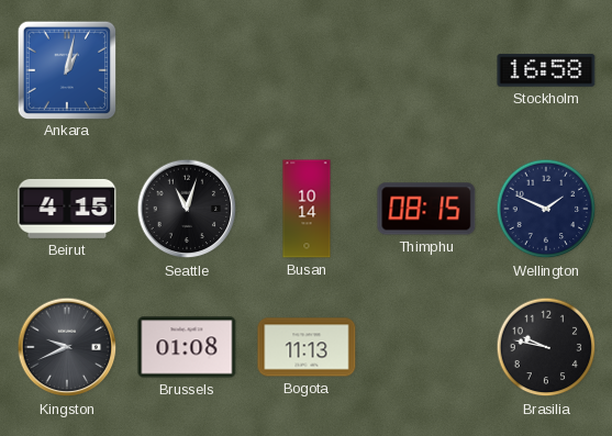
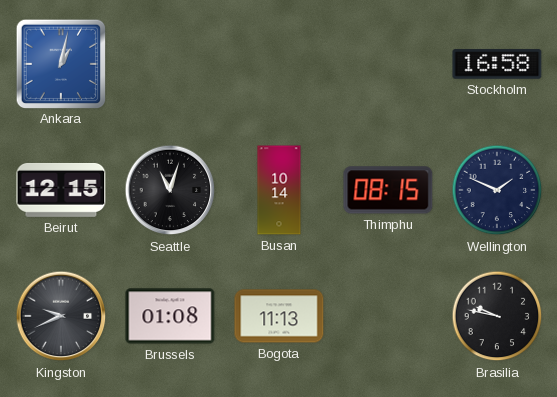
Beirut: 4:15 -> 12:15
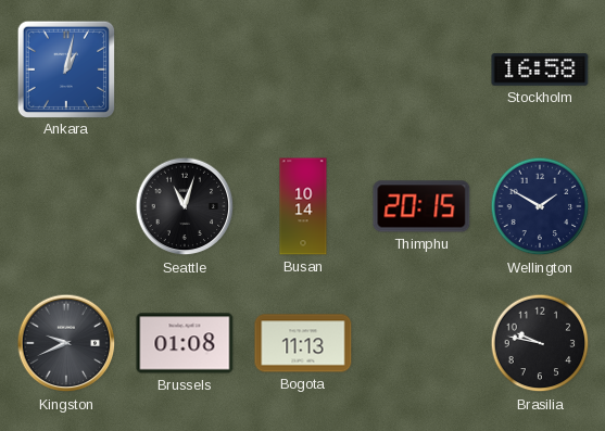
Beirut: 12:15 -> none
Thimphu: 08:15 -> 20:15
Wellington: 1:49 -> 1:50
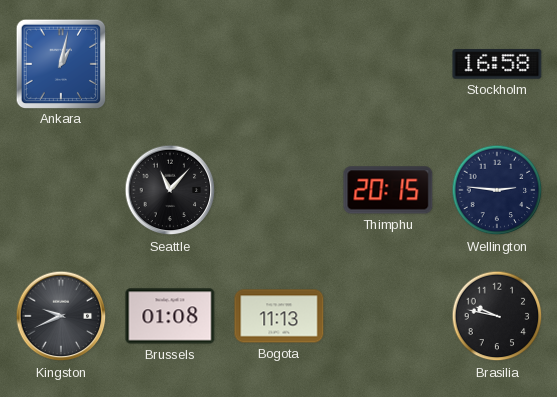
Seattle: 11:03 -> 11:07
Busan: 10:14 -> none
Wellington: 1:50 -> 2:46
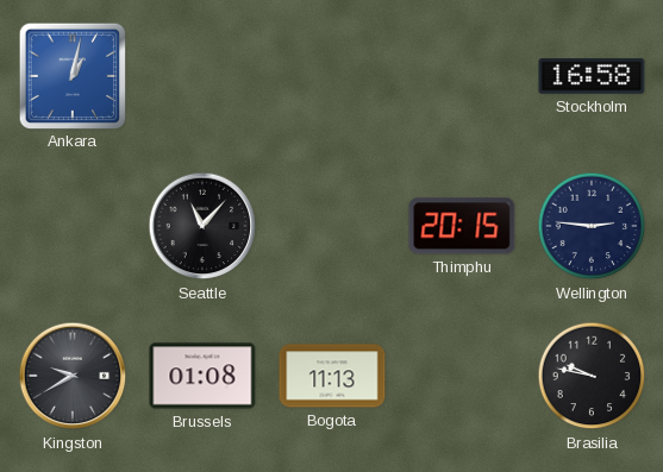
Kingston: 9:41 -> 9:40
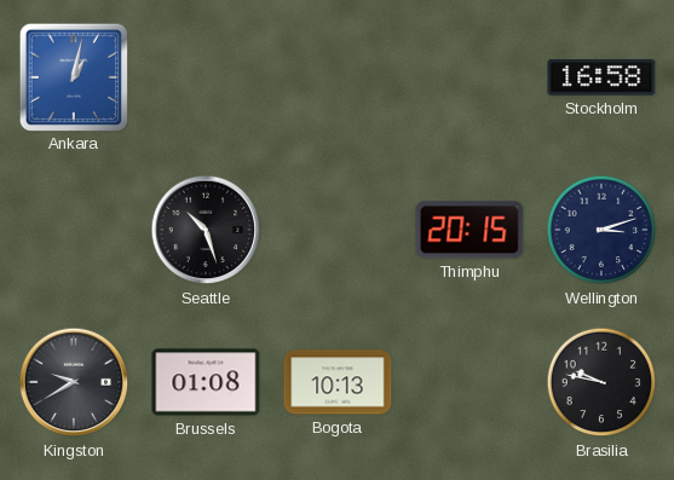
Seattle: 11:07 -> 10:27
Wellington: 2:46 -> 3:12
Bogota: 11:13 -> 10:13
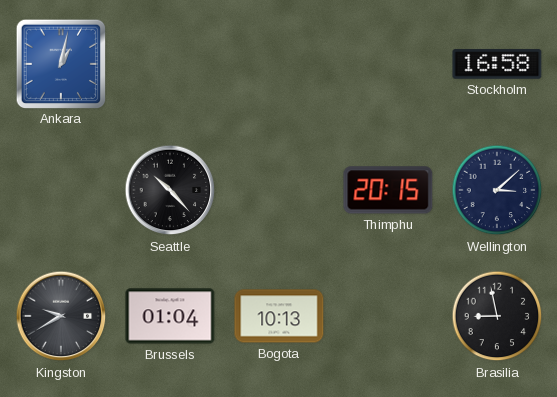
Seattle: 10:27 -> 10:23
Wellington: 3:12 -> 3:08
Brussels: 01:08 -> 01:04
Brasilia: 9:47 -> 8:58
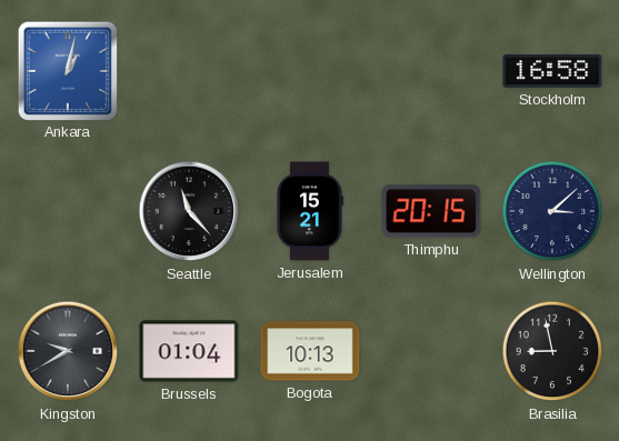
Seattle: 10:23 -> 11:23
Jerusalem: none -> 15:21
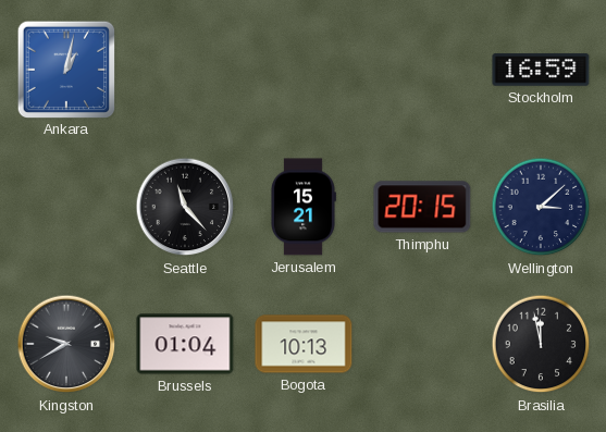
Stockholm: 16:58 -> 16:59
Brasilia: 8:58 -> 11:58
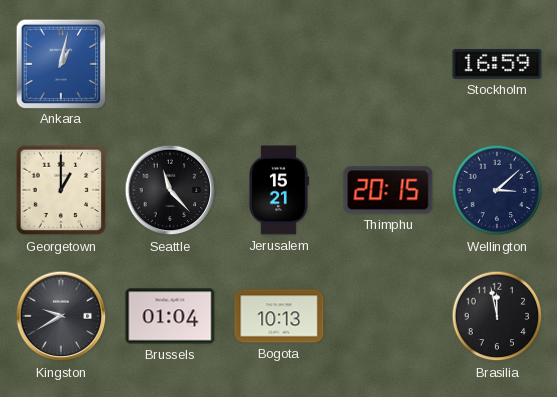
Georgetown: none -> 1:00
